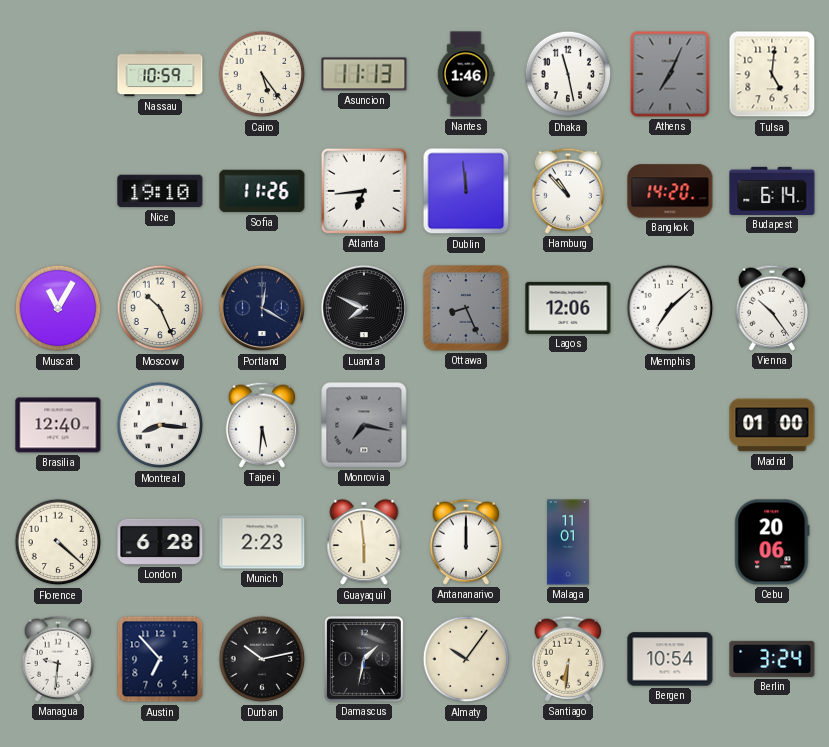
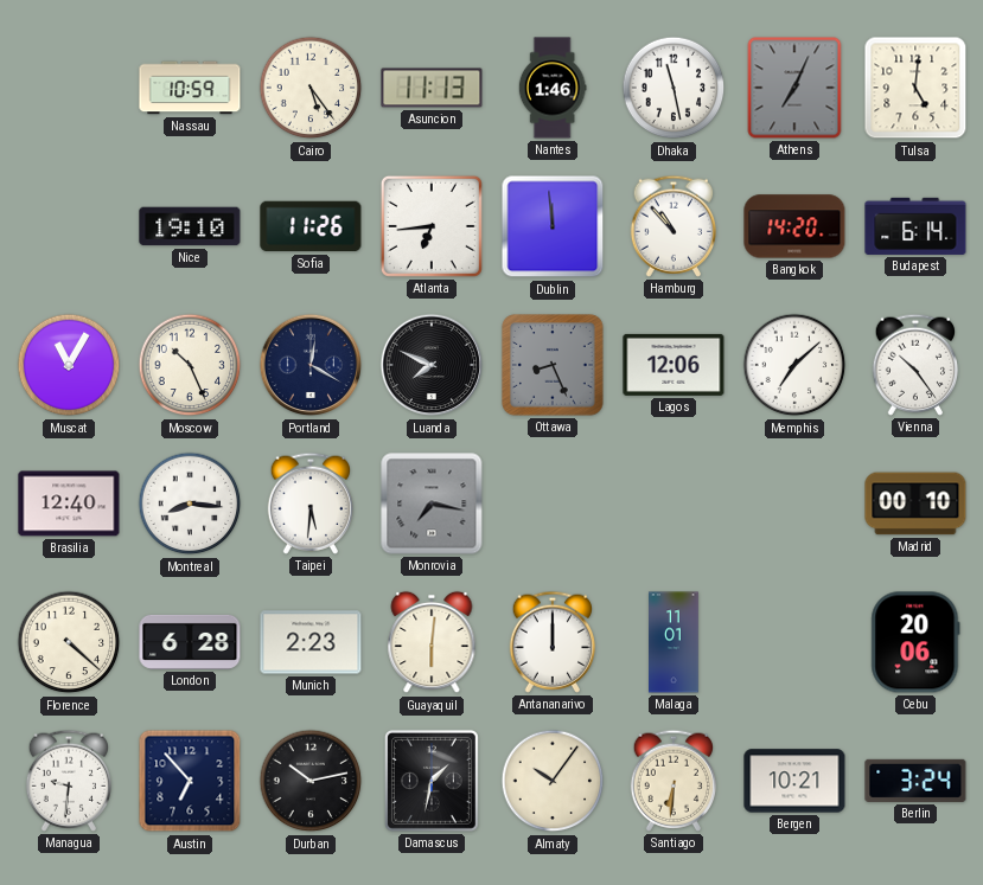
Madrid: 01:00 -> 00:10
Guayaquil: 5:59 -> 6:01
Bergen: 10:54 -> 10:21
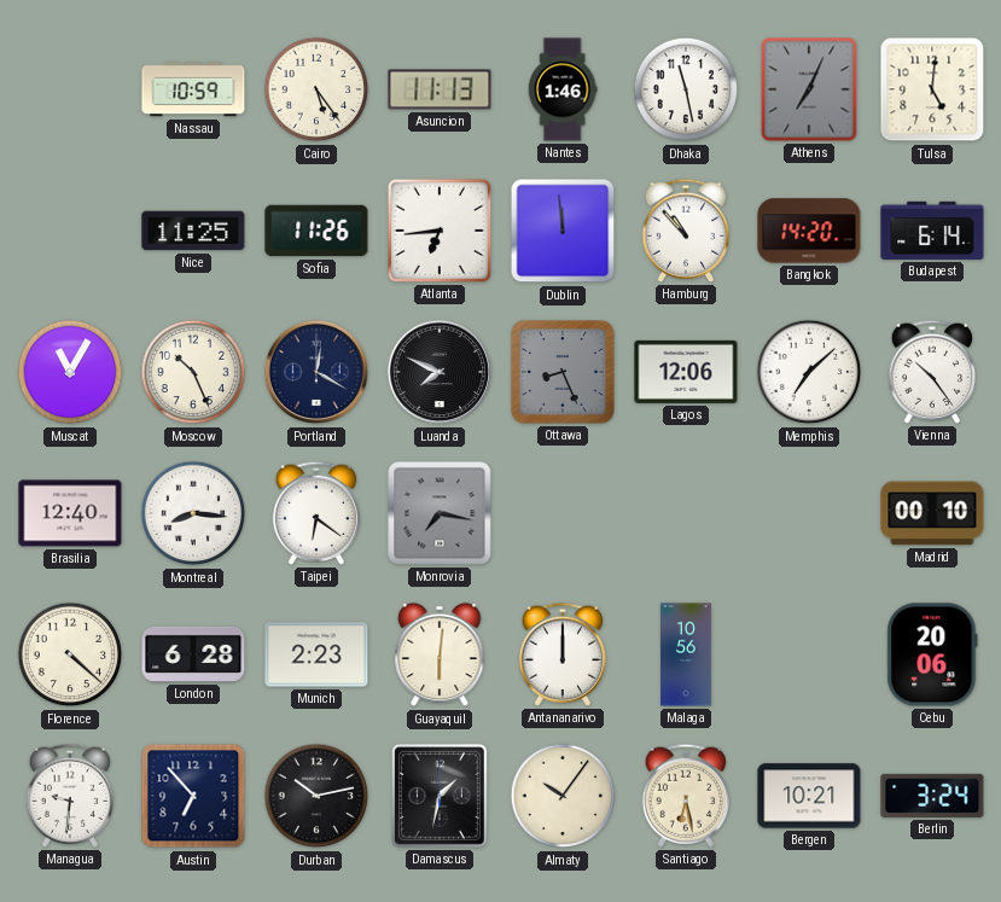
Nice: 19:10 -> 11:25
Taipei: 5:31 -> 6:21
Malaga: 11:01 -> 10:56
Santiago: 6:31 -> 6:28
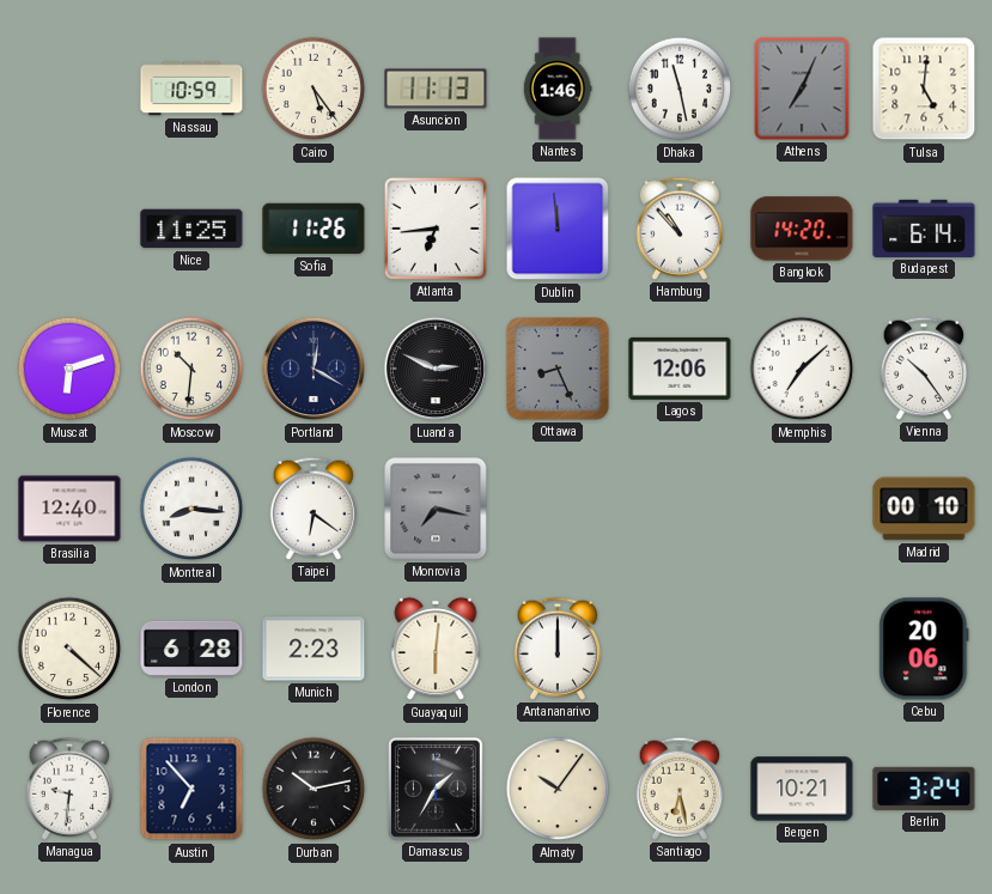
Muscat: 11:05 -> 6:12
Moscow: 10:26 -> 10:31
Luanda: 7:49 -> 2:49
Malaga: 10:56 -> none
Damascus: 1:32 -> 1:35
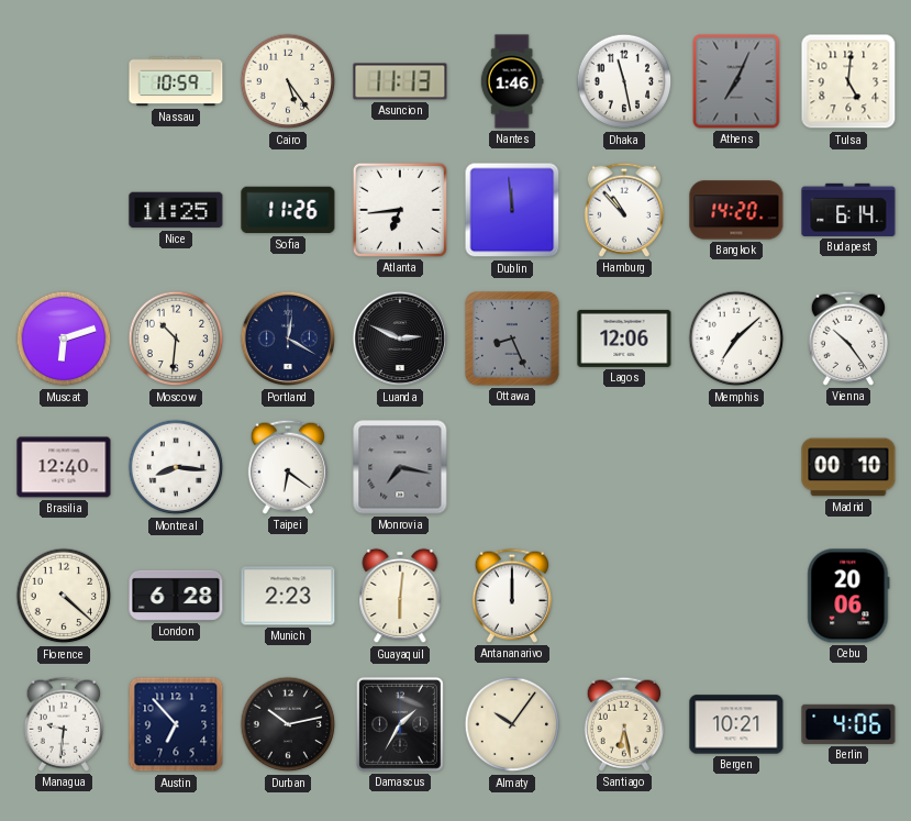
Berlin: 3:24 -> 4:06
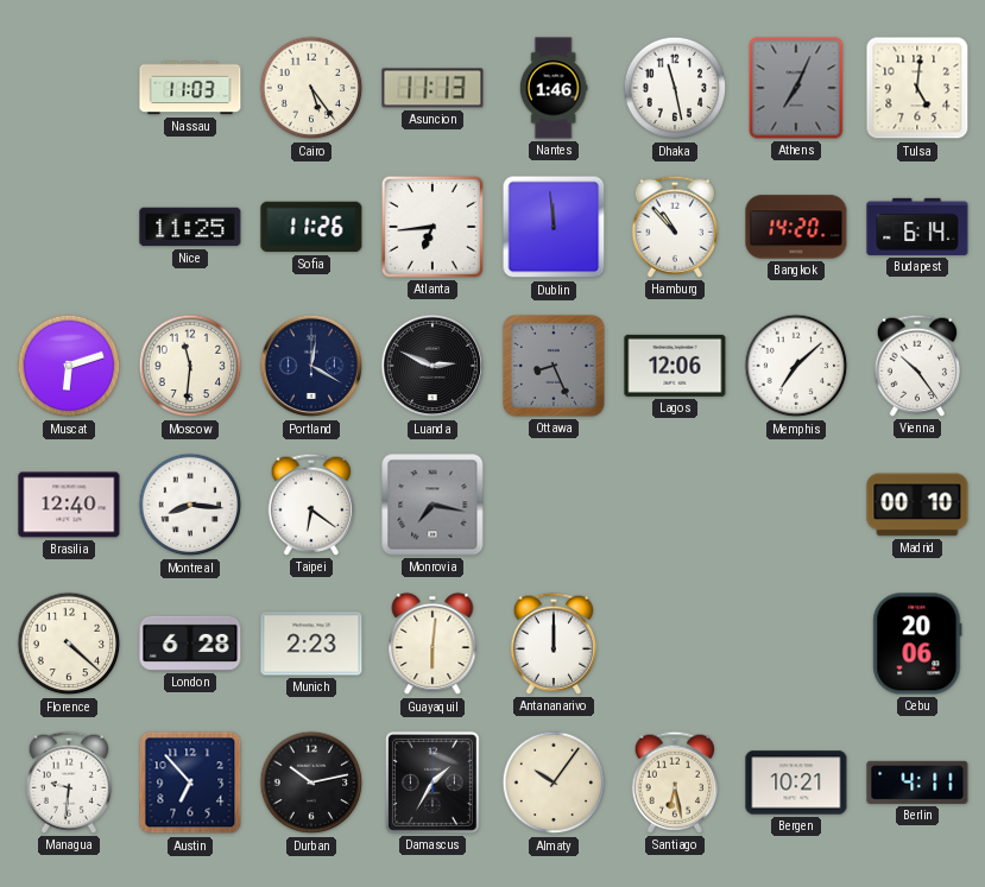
Nassau: 10:59 -> 11:03
Moscow: 10:31 -> 11:31
Berlin: 4:06 -> 4:11
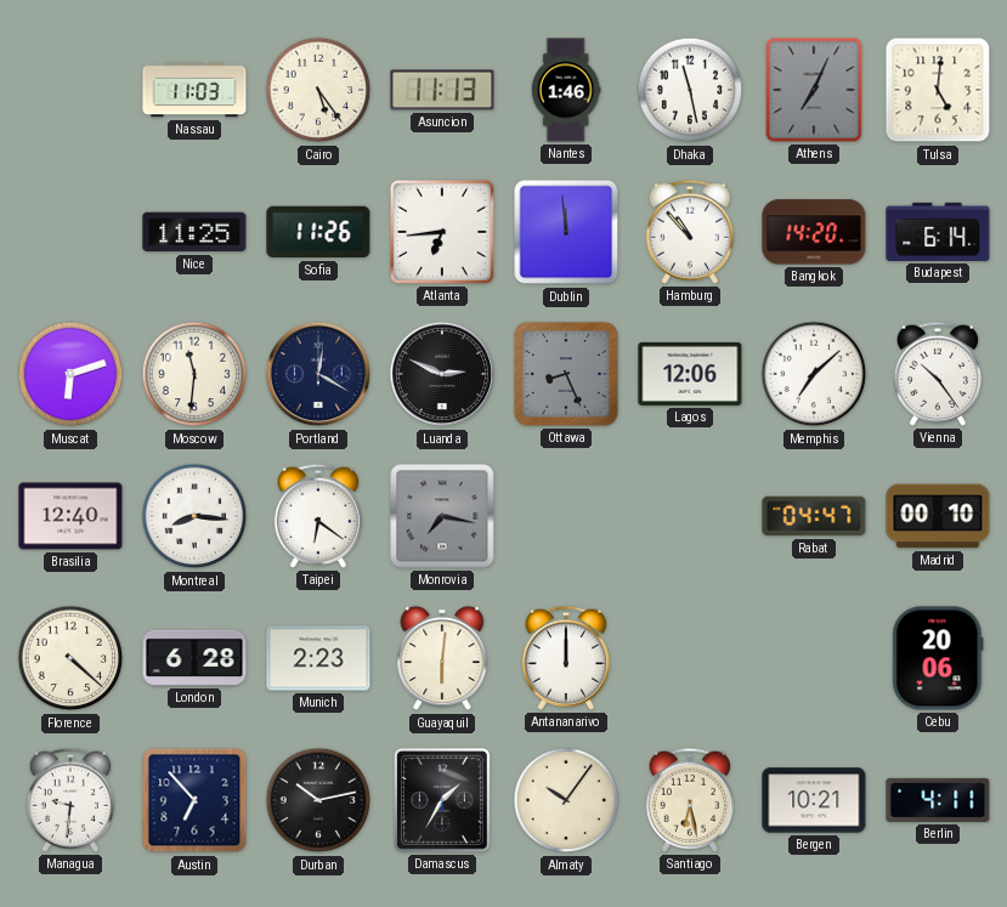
Rabat: none -> 04:47
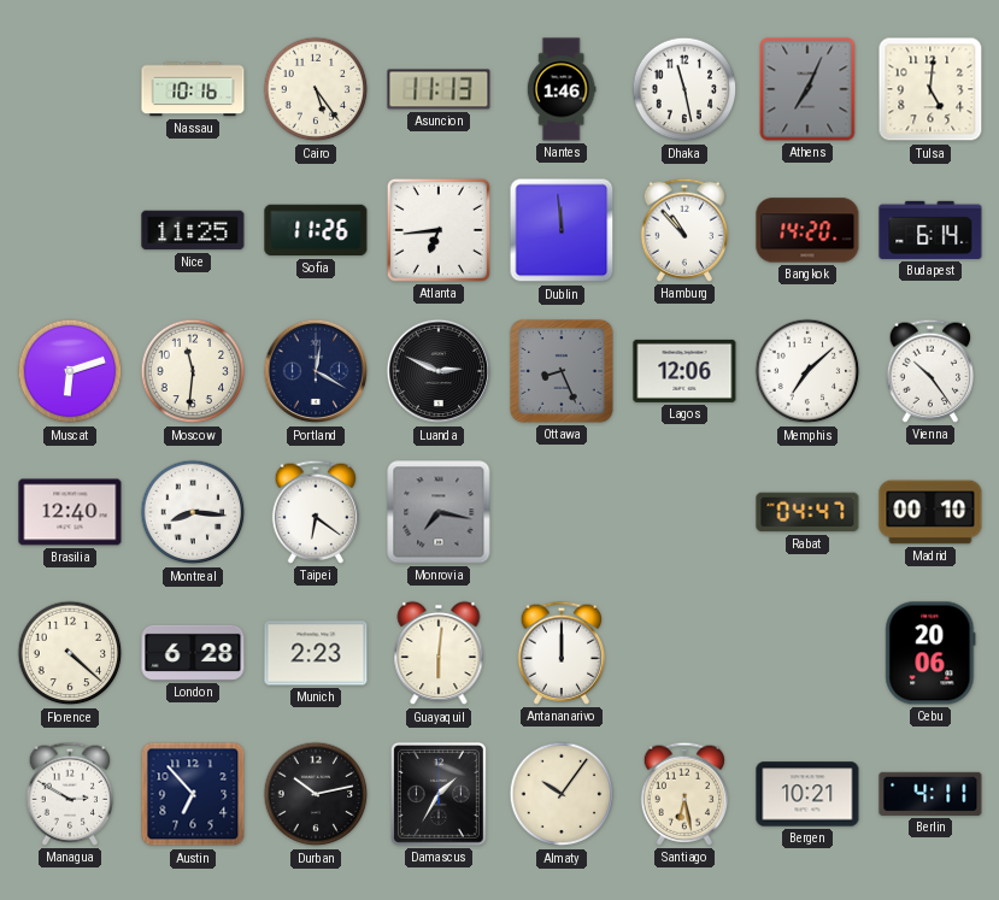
Nassau: 11:03 -> 10:16
Managua: 9:31 -> 2:50
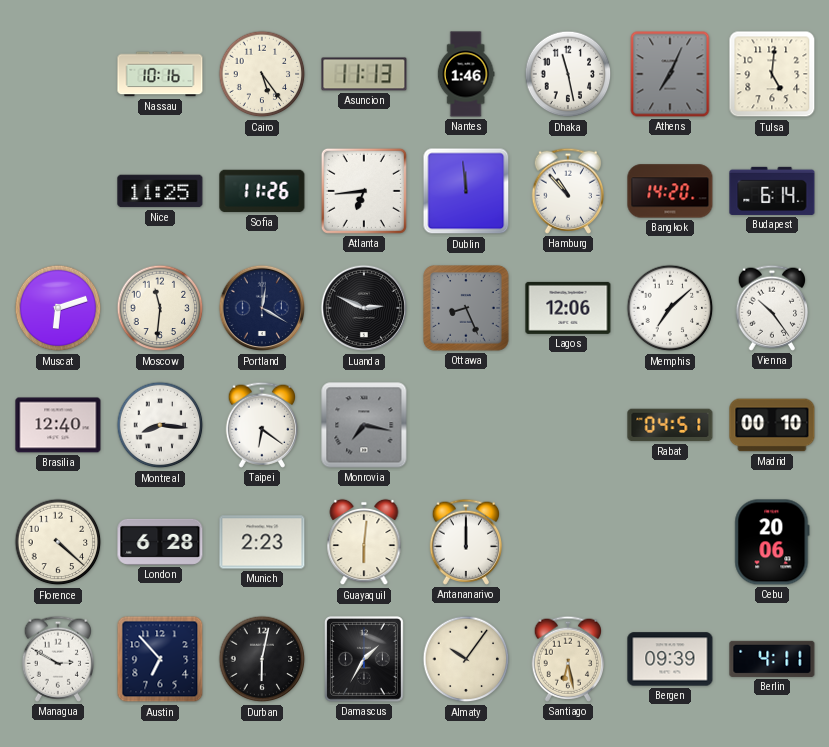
Rabat: 04:47 -> 04:51
Durban: 10:13 -> 6:02
Bergen: 10:21 -> 09:39
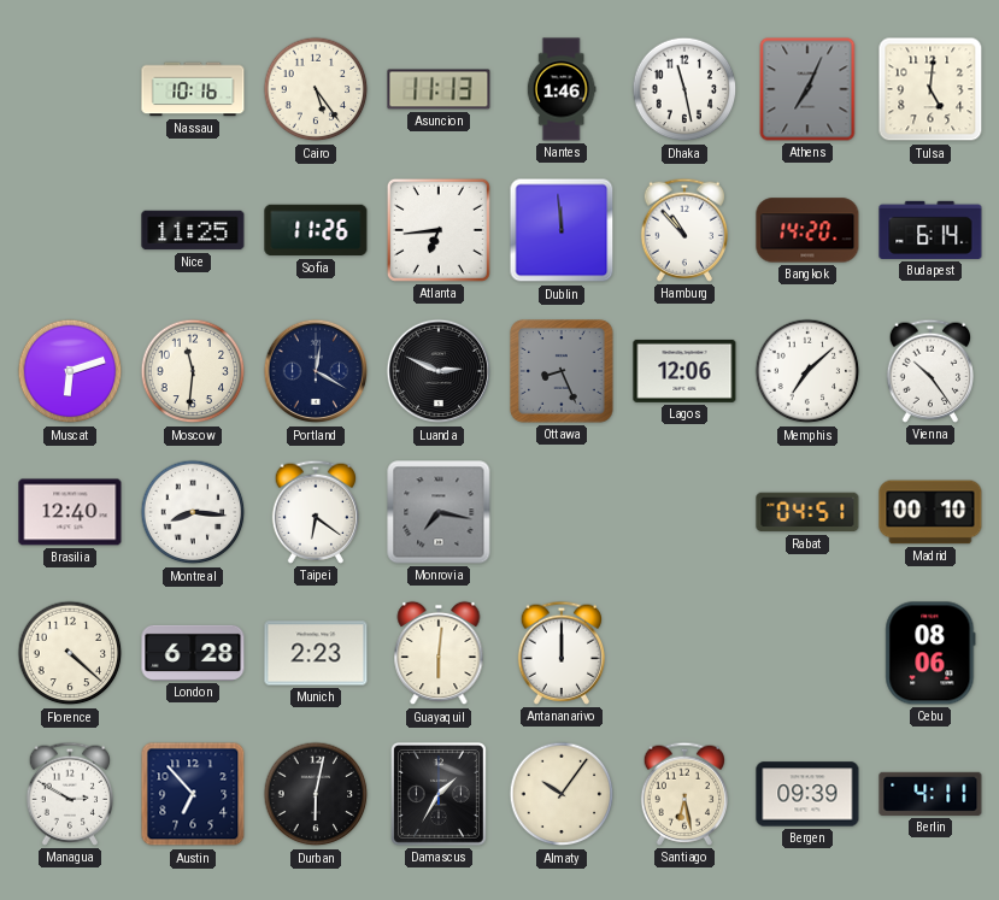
Cebu: 20:06 -> 08:06
